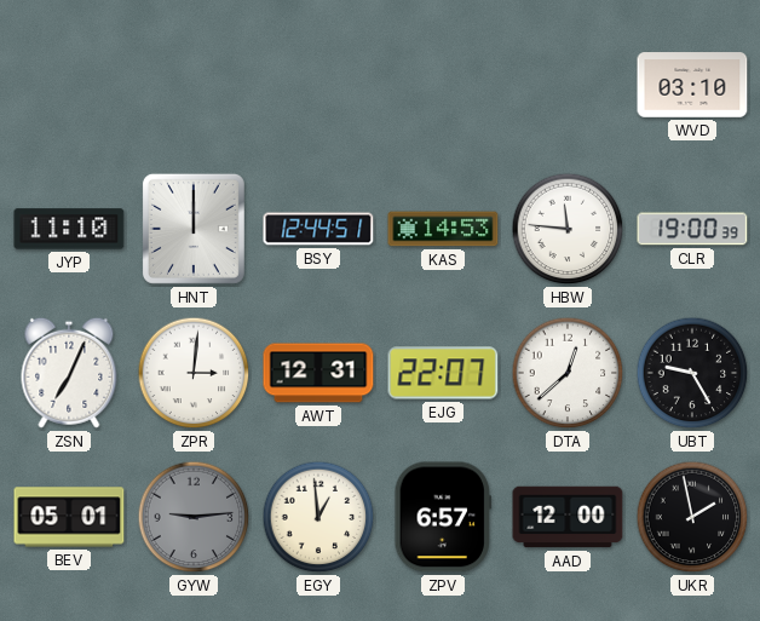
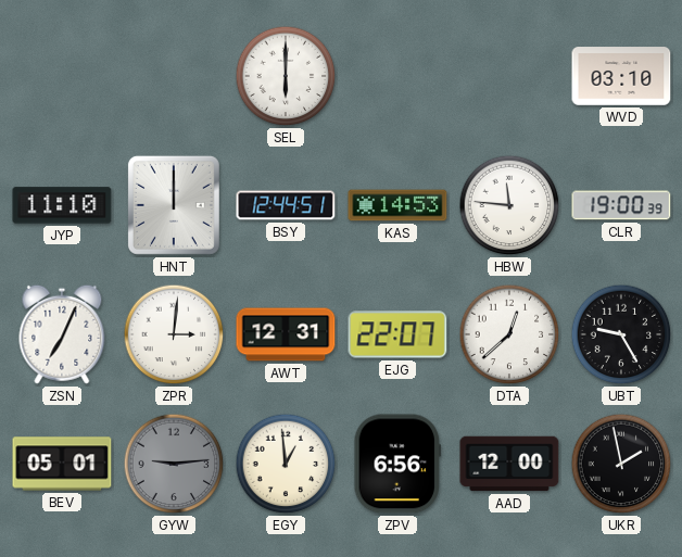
SEL: none -> 6:00
ZPV: 6:57 -> 6:56
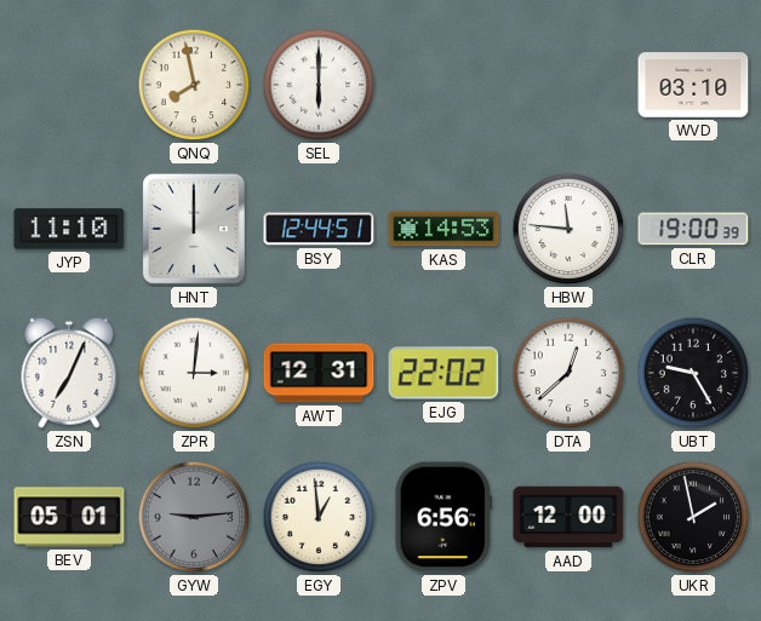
QNQ: none -> 7:58
EJG: 22:07 -> 22:02
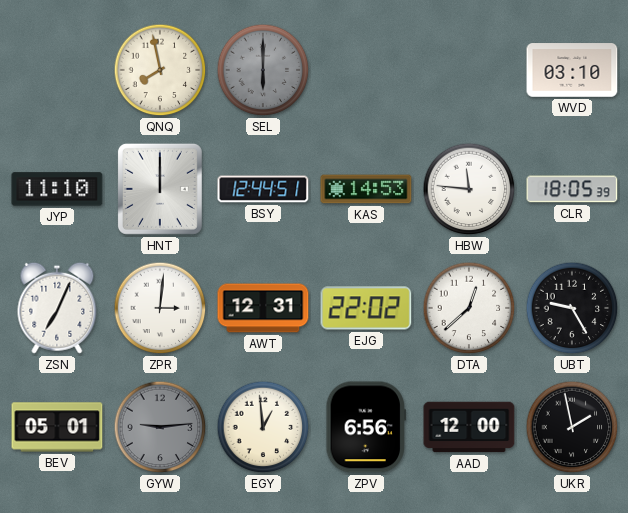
SEL dial: white -> grey
CLR: 19:00 -> 18:05
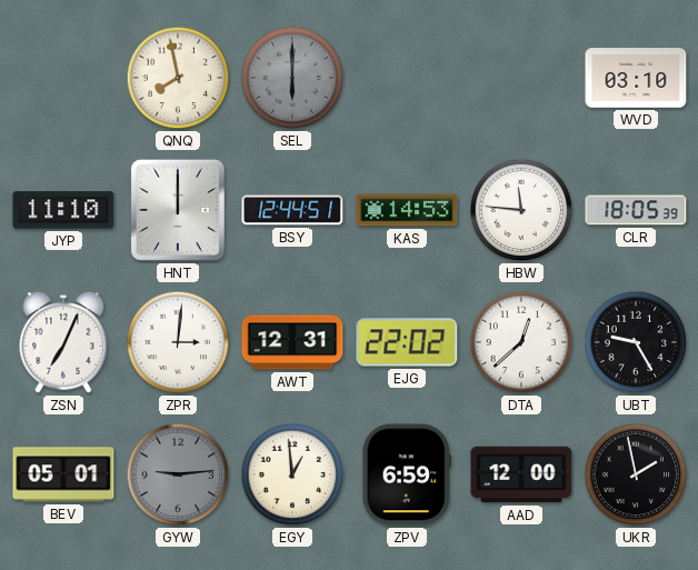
ZPV: 6:56 -> 6:59
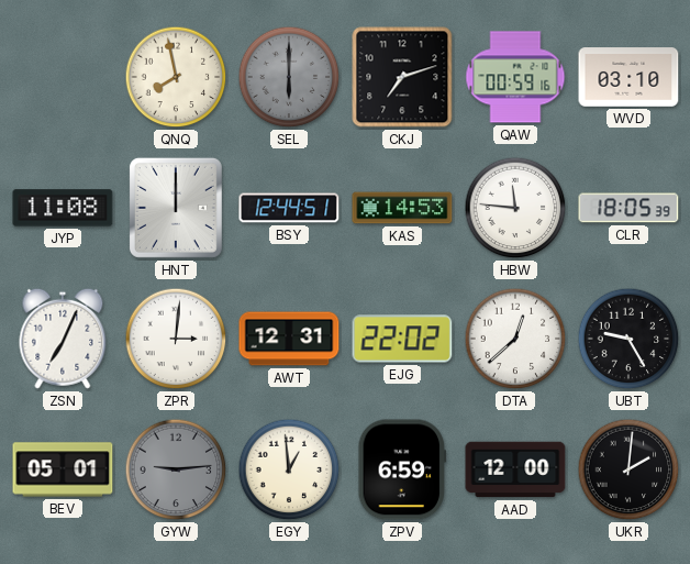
CKJ: none -> 7:12
QAW: none -> 00:59
JYP: 11:10 -> 11:08
UKR: 1:58 -> 2:01
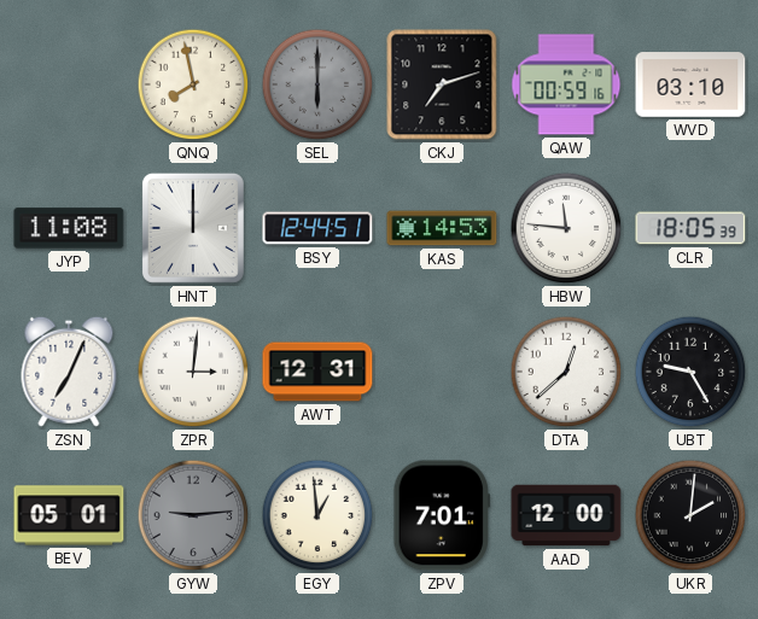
EJG: 22:02 -> none
ZPV: 6:59 -> 7:01
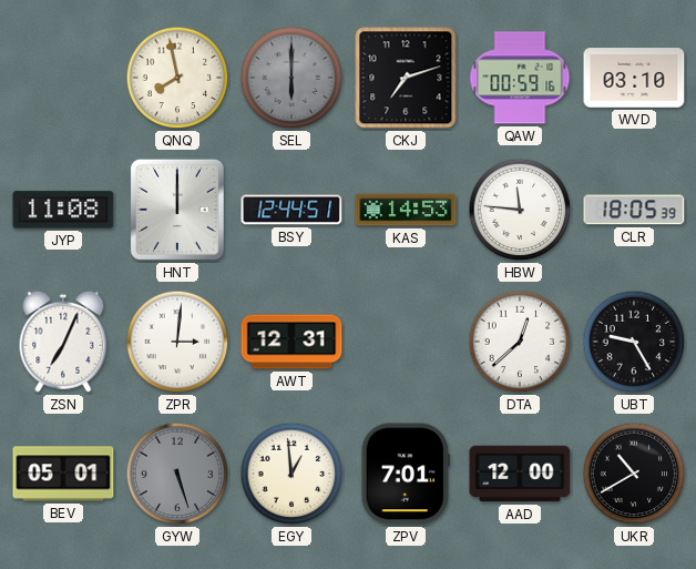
GYW: 9:14 -> 5:27
UKR: 2:01 -> 10:40
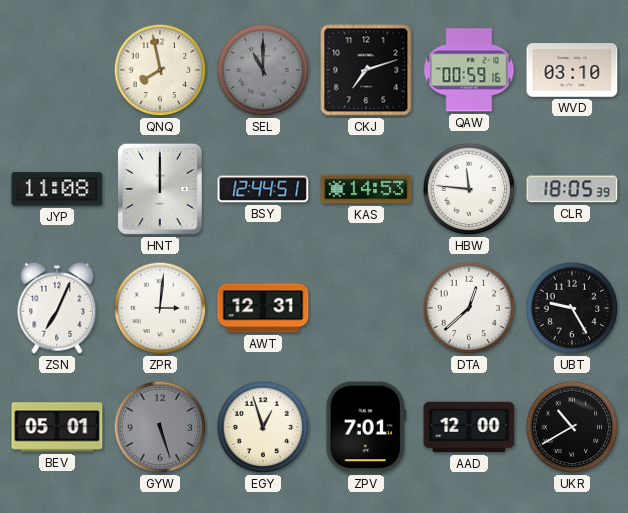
SEL: 6:00 -> 11:00
EGY: 12:59 -> 12:57
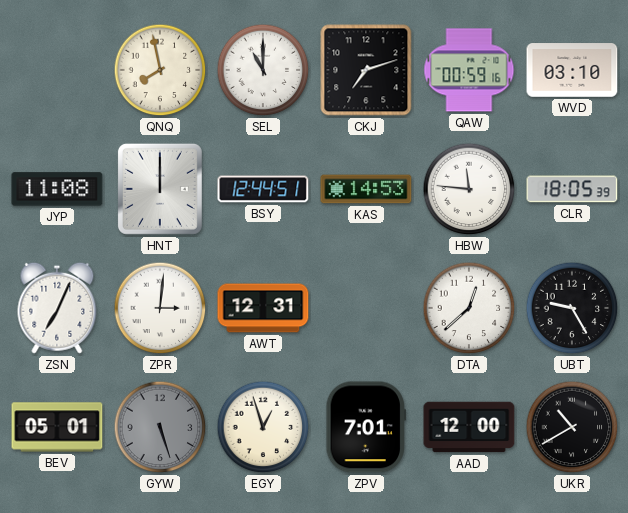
SEL dial: grey -> white
